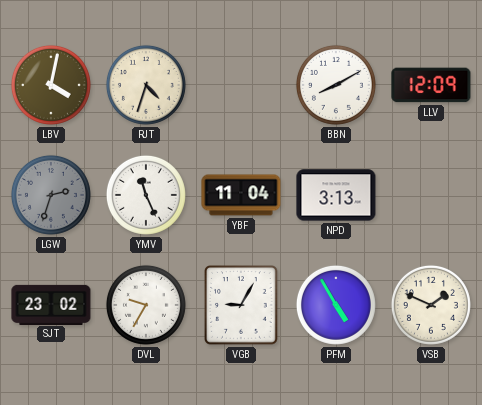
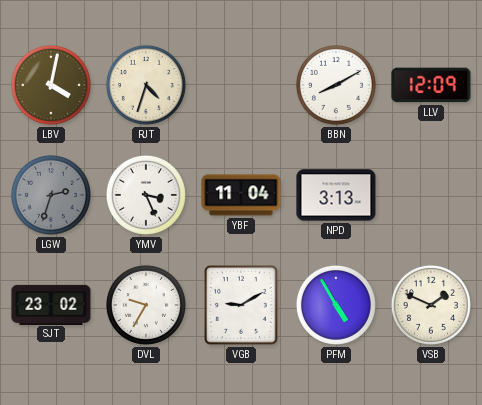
YMV: 11:26 -> 3:26
VGB: 9:05 -> 9:10
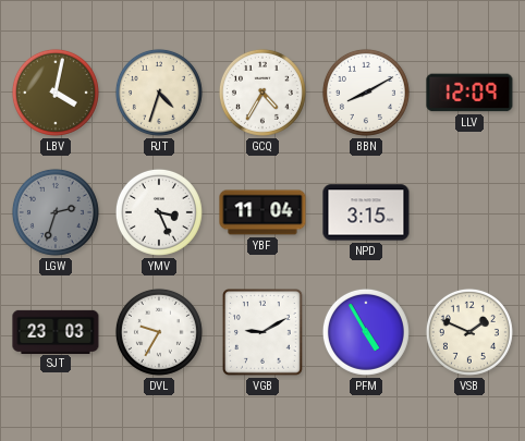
GCQ: none -> 4:35
NPD: 3:13 -> 3:15
SJT: 23:02 -> 23:03
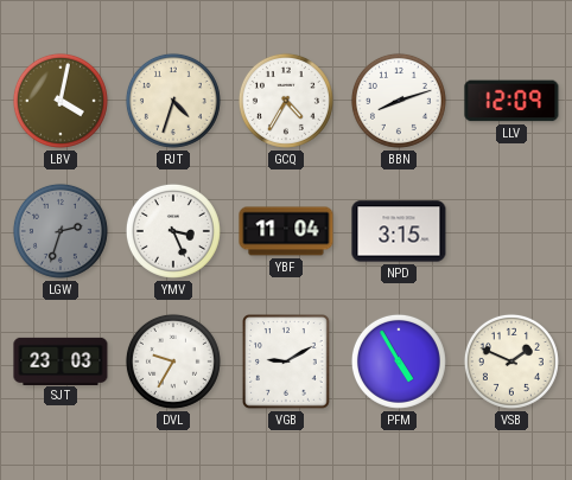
BBN: 8:10 -> 8:12
